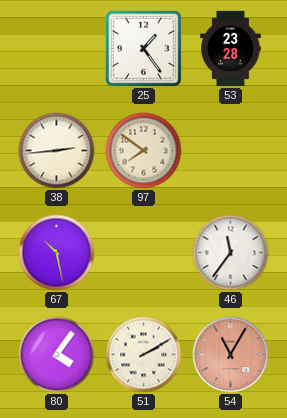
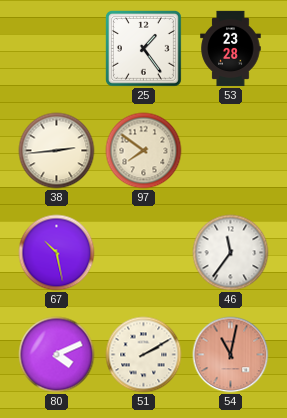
80: 4:06 -> 4:11
54: 11:05 -> 11:02
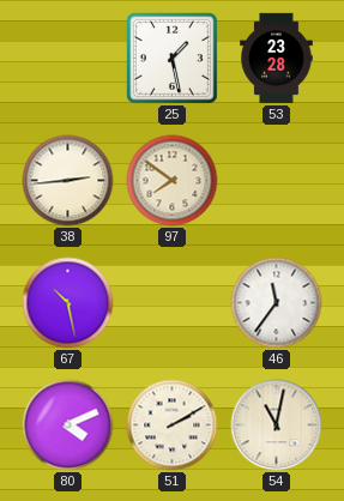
25: 1:24 -> 1:28
54 dial: salmon -> cream
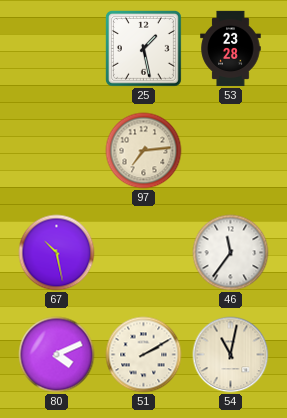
38: 2:44 -> none
97: 7:51 -> 7:14
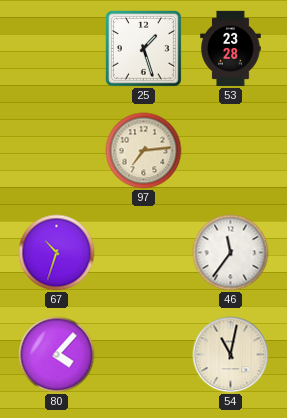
25: 1:28 -> 1:27
67: 10:28 -> 10:33
80: 4:11 -> 4:07
51: 2:10 -> none
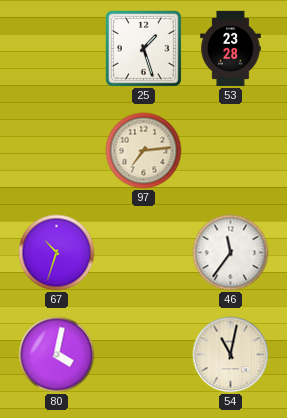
80: 4:07 -> 4:02
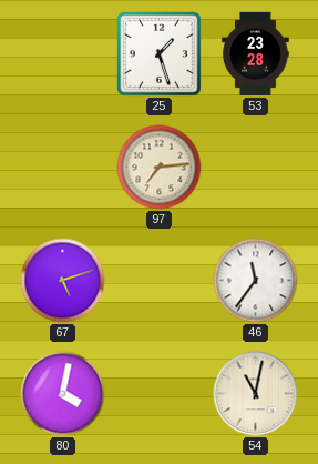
67: 10:33 -> 5:12
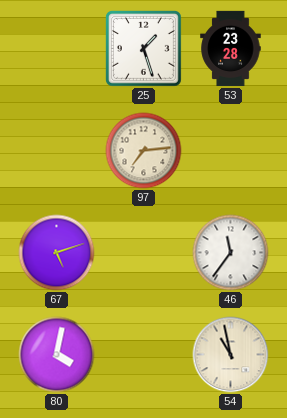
54: 11:02 -> 10:58
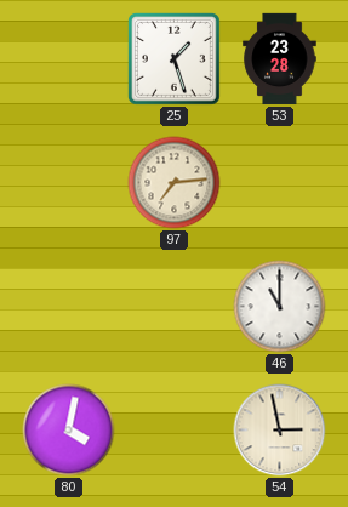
67: 5:12 -> none
46: 11:36 -> 11:00
54: 10:58 -> 2:58
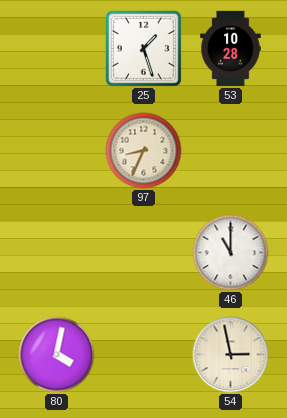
53: 23:28 -> 10:28
97: 7:14 -> 8:34
